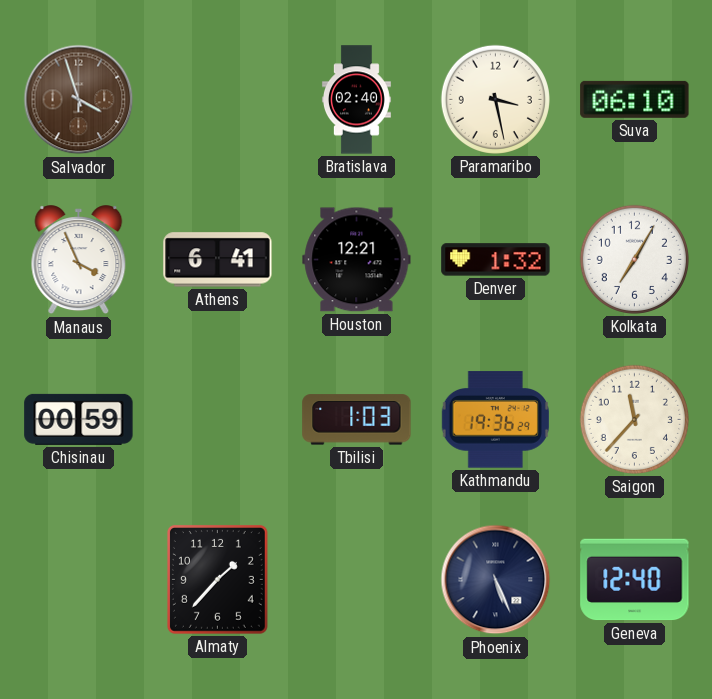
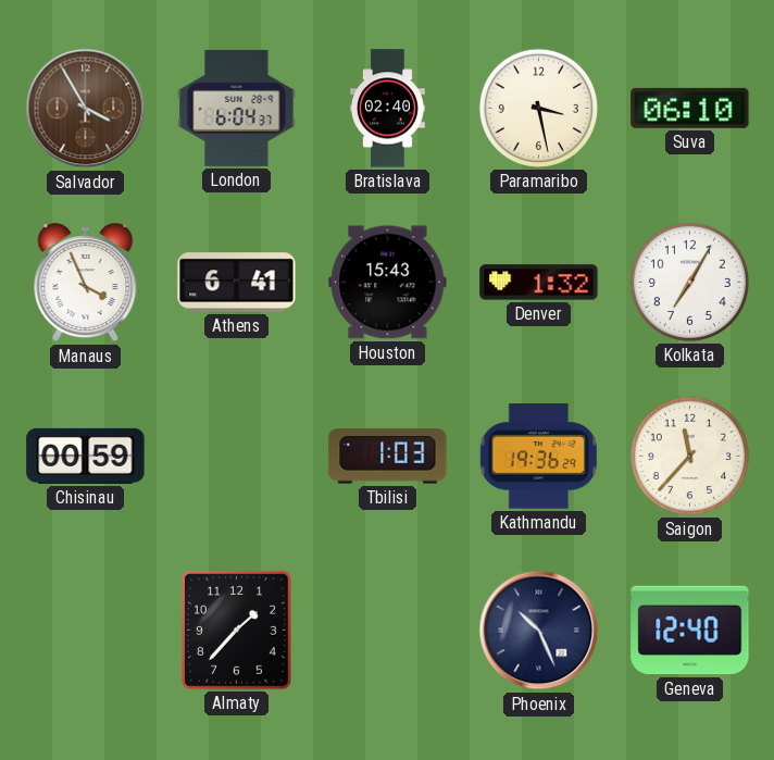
Salvador: 3:57 -> 3:55
London: none -> 6:04
Houston: 12:21 -> 15:43
Phoenix: 5:26 -> 10:26
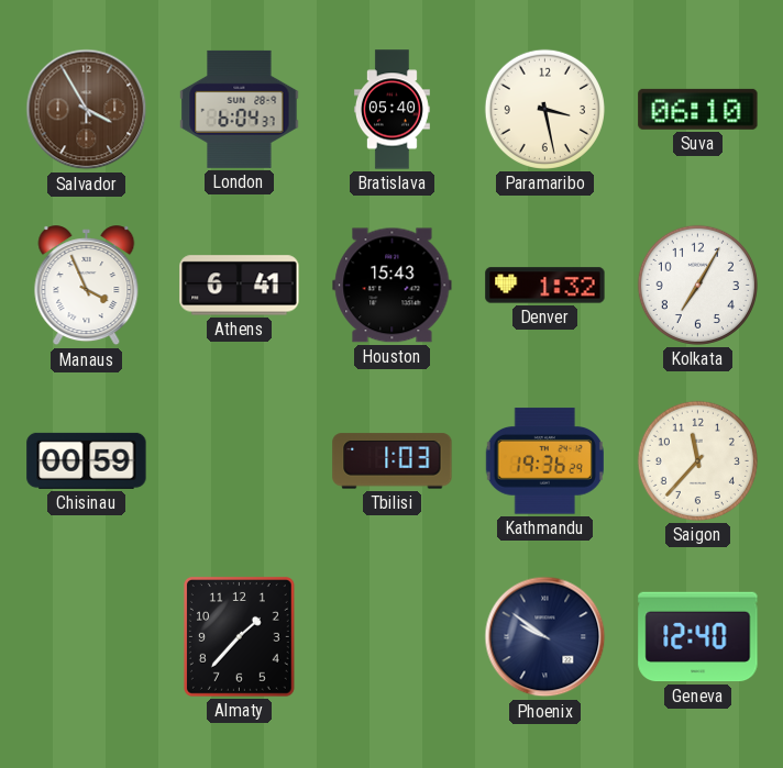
Bratislava: 02:40 -> 05:40
Phoenix: 10:26 -> 9:51
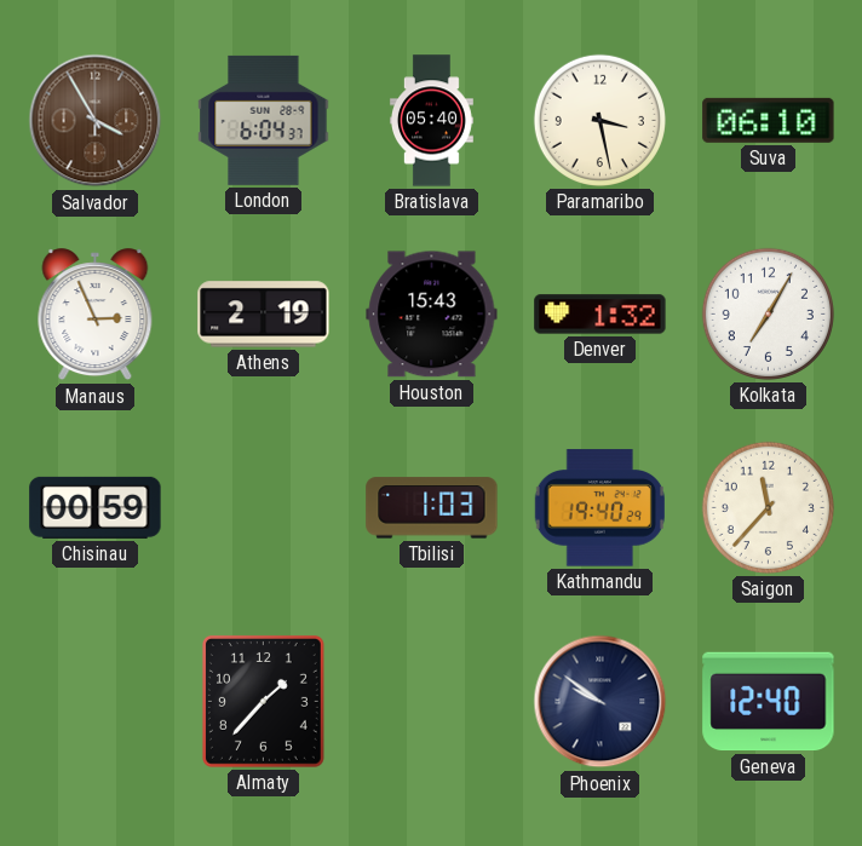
Manaus: 3:56 -> 2:56
Athens: 6:41 -> 2:19
Kathmandu: 19:36 -> 19:40
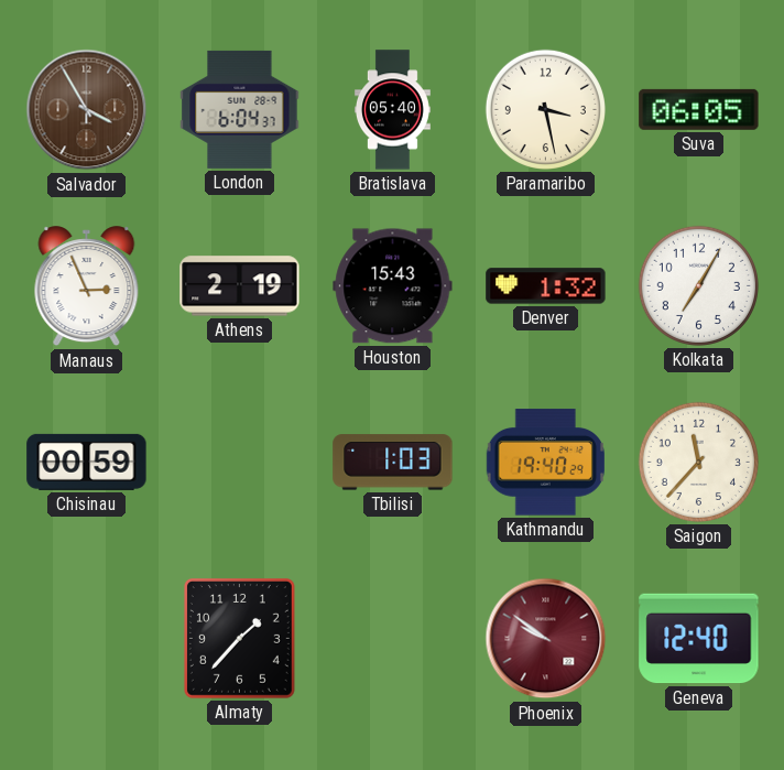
Suva: 06:10 -> 06:05
Phoenix dial: navy -> burgundy
